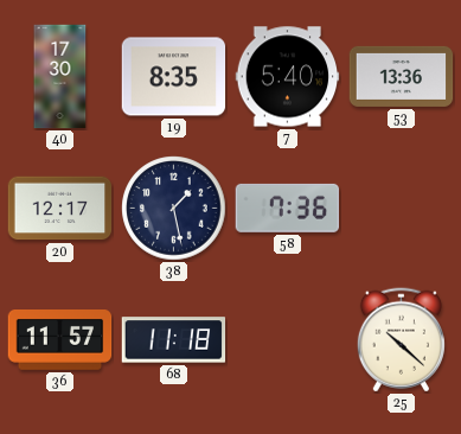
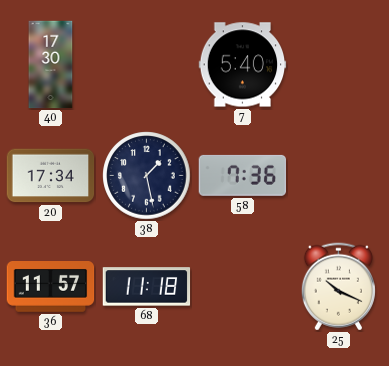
19: 8:35 -> none
53: 13:36 -> none
20: 12:17 -> 17:34
25: 10:22 -> 10:19
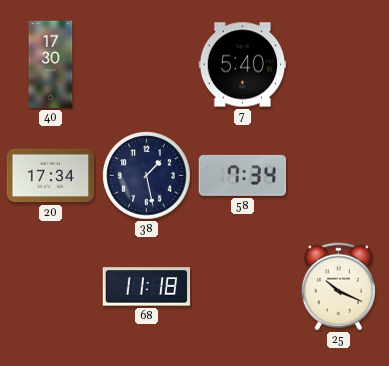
58: 7:36 -> 7:34
36: 11:57 -> none
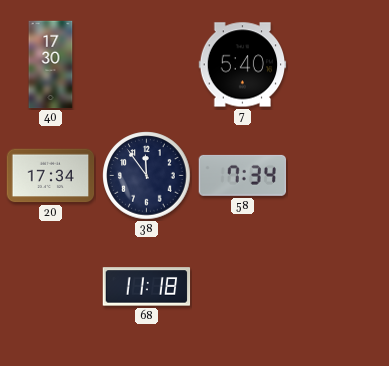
38: 1:28 -> 11:54
25: 10:19 -> none
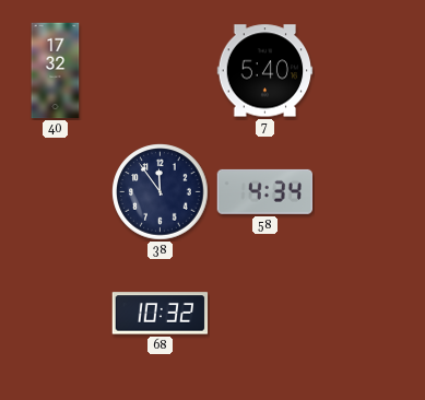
40: 17:30 -> 17:32
20: 17:34 -> none
58: 7:34 -> 4:34
68: 11:18 -> 10:32
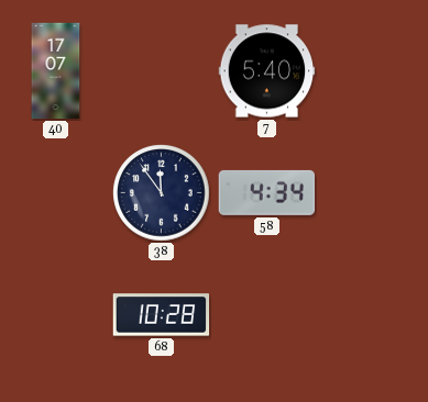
40: 17:32 -> 17:07
68: 10:32 -> 10:28
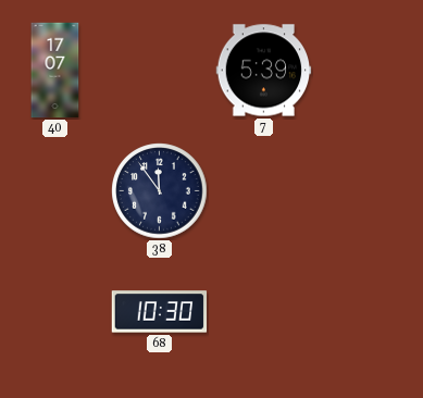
7: 5:40 -> 5:39
58: 4:34 -> none
68: 10:28 -> 10:30
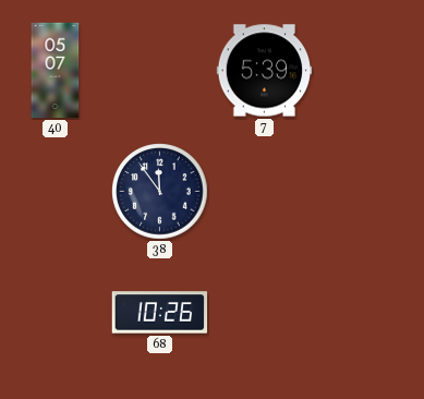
40: 17:07 -> 05:07
68: 10:30 -> 10:26
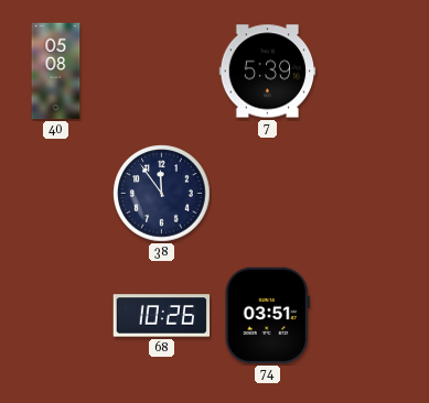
40: 05:07 -> 05:08
74: none -> 03:51
